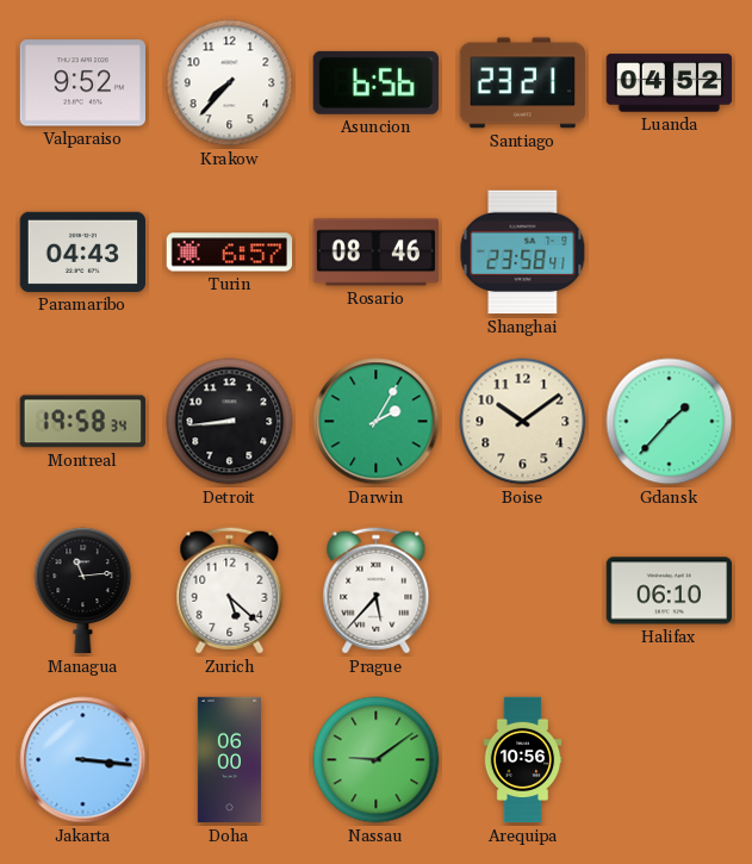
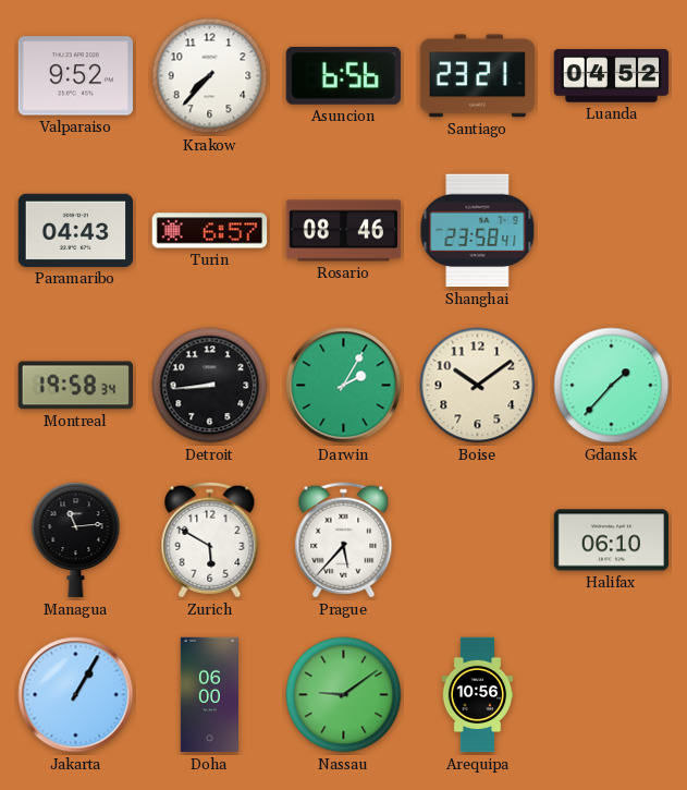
Zurich: 5:22 -> 5:50
Jakarta: 3:16 -> 1:05
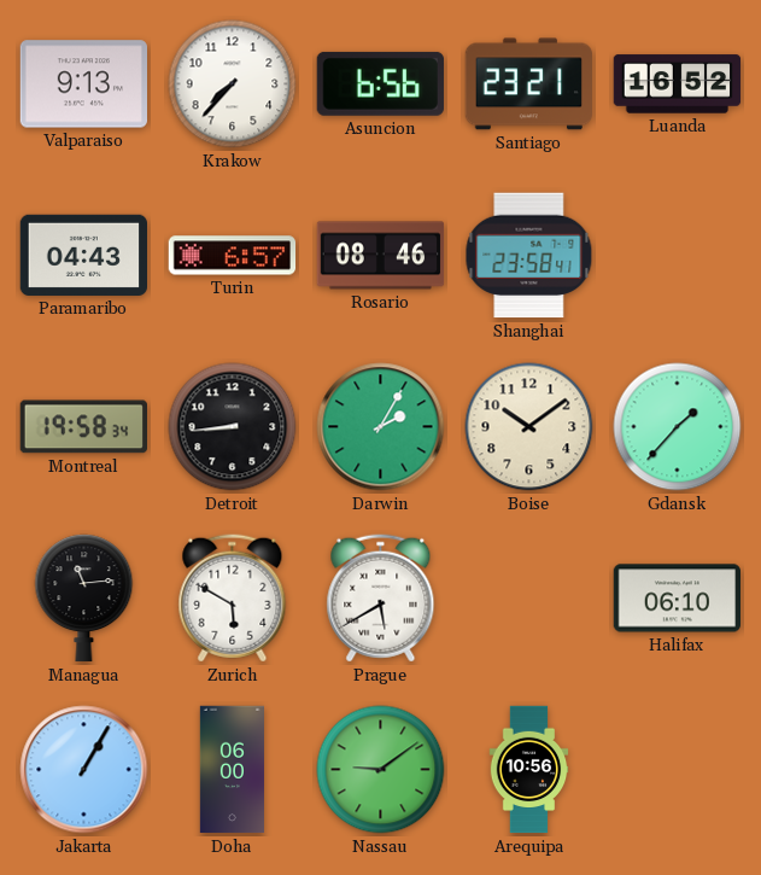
Valparaiso: 9:52 -> 9:13
Luanda: 04:52 -> 16:52
Prague: 5:37 -> 5:40
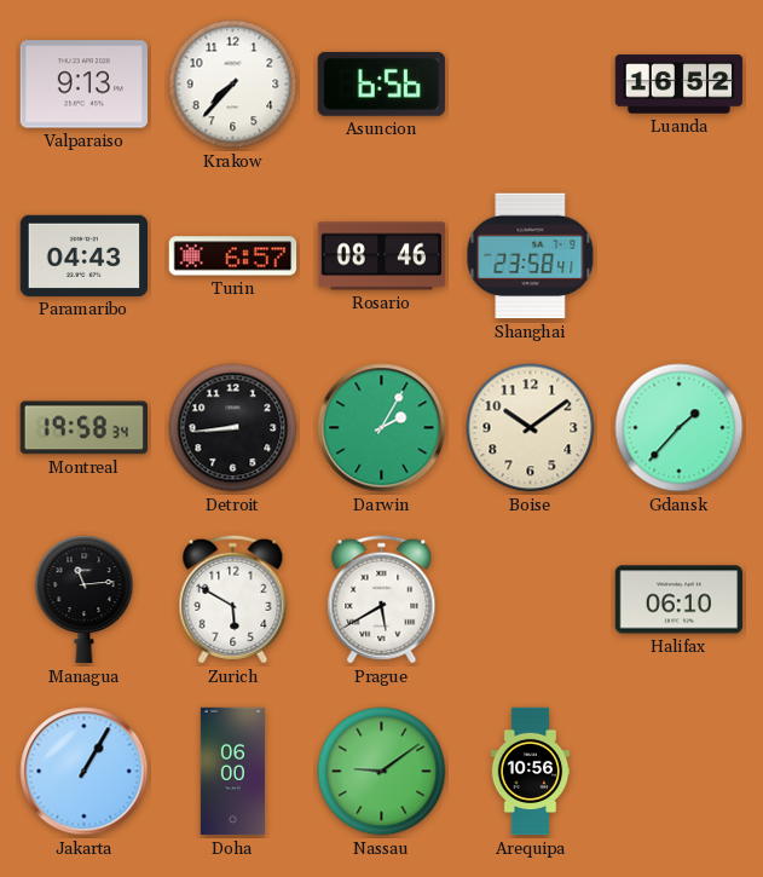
Santiago: 23:21 -> none
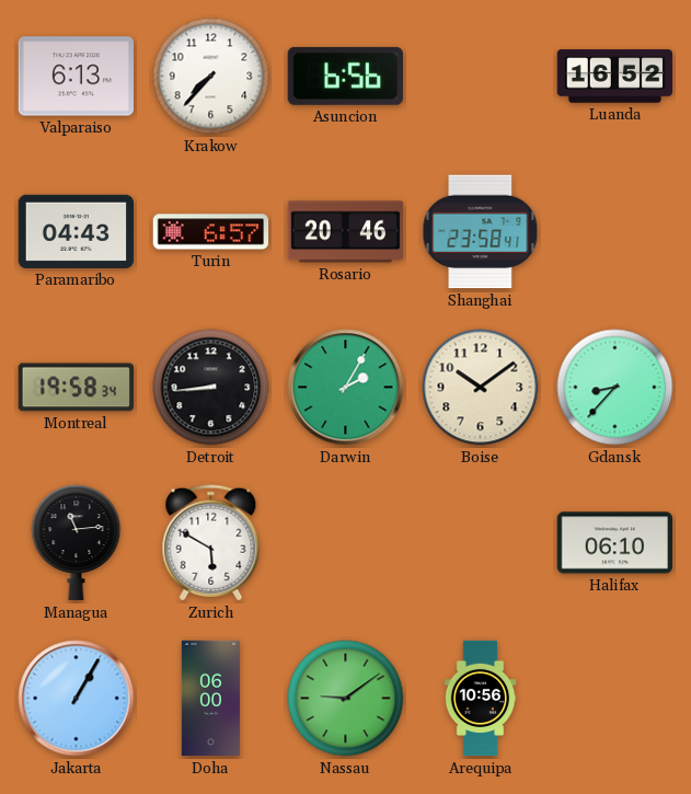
Valparaiso: 9:13 -> 6:13
Rosario: 08:46 -> 20:46
Gdansk: 1:37 -> 8:37
Prague: 5:40 -> none
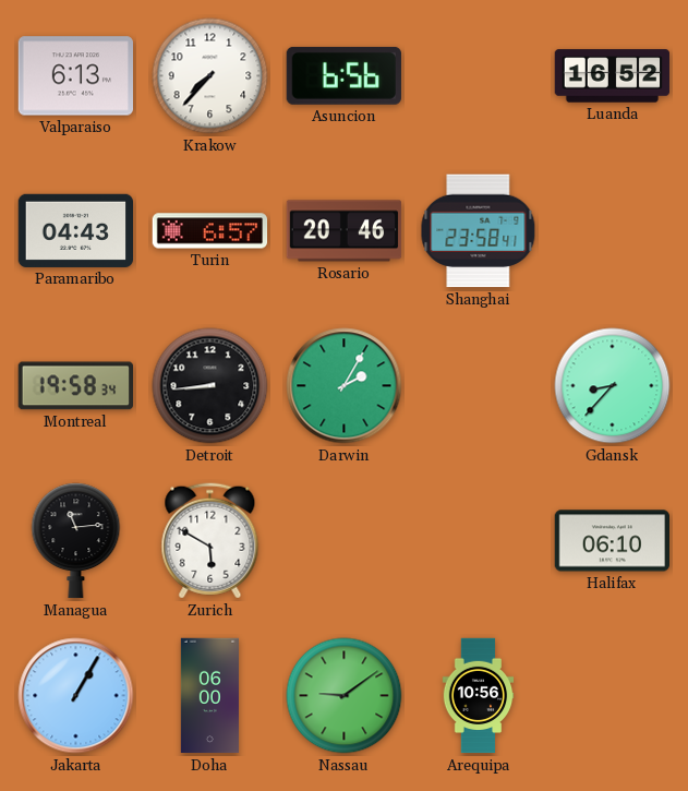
Boise: 10:09 -> none
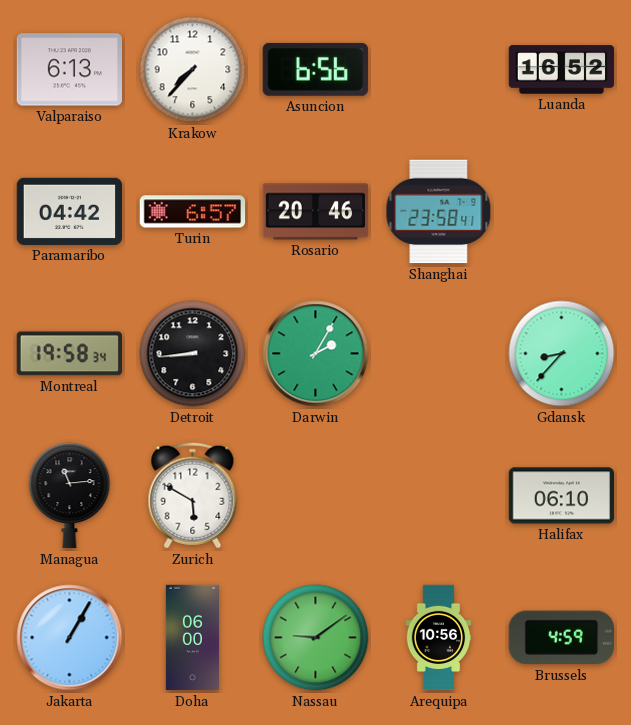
Paramaribo: 04:43 -> 04:42
Brussels: none -> 4:59
